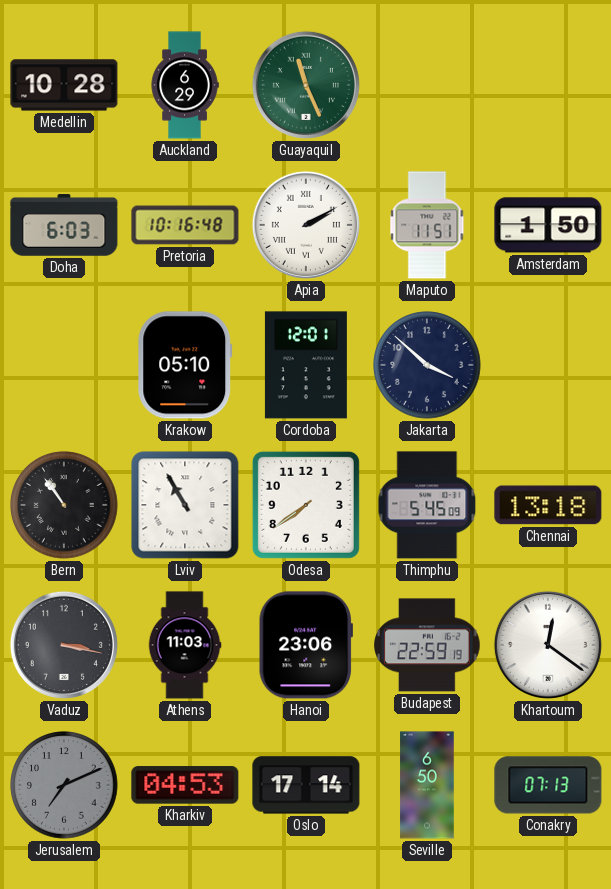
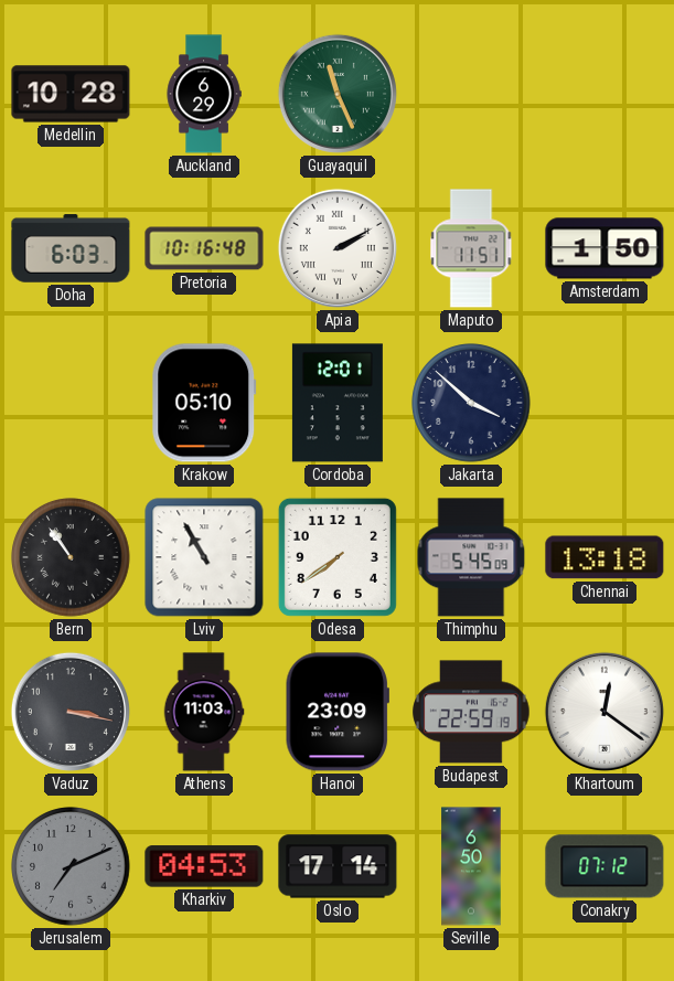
Hanoi: 23:06 -> 23:09
Conakry: 07:13 -> 07:12
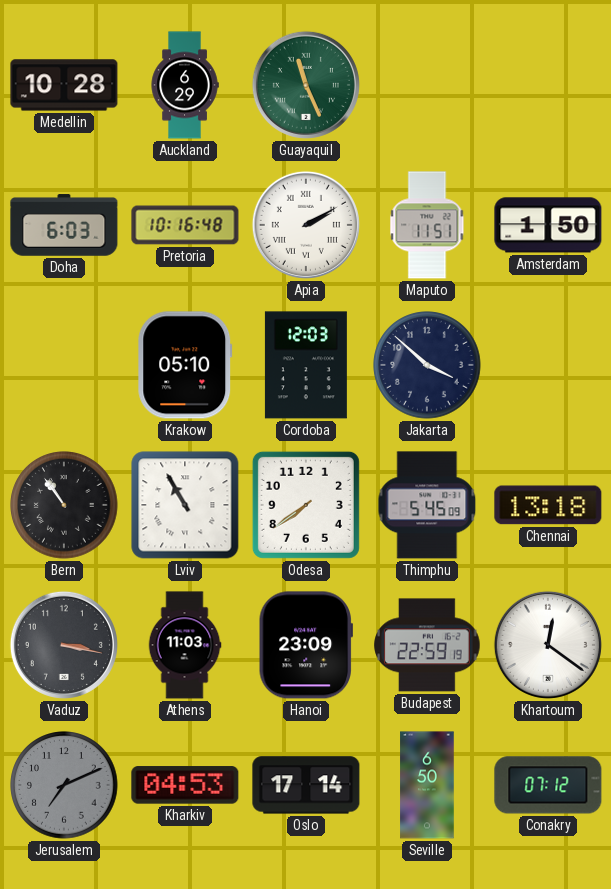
Cordoba: 12:01 -> 12:03
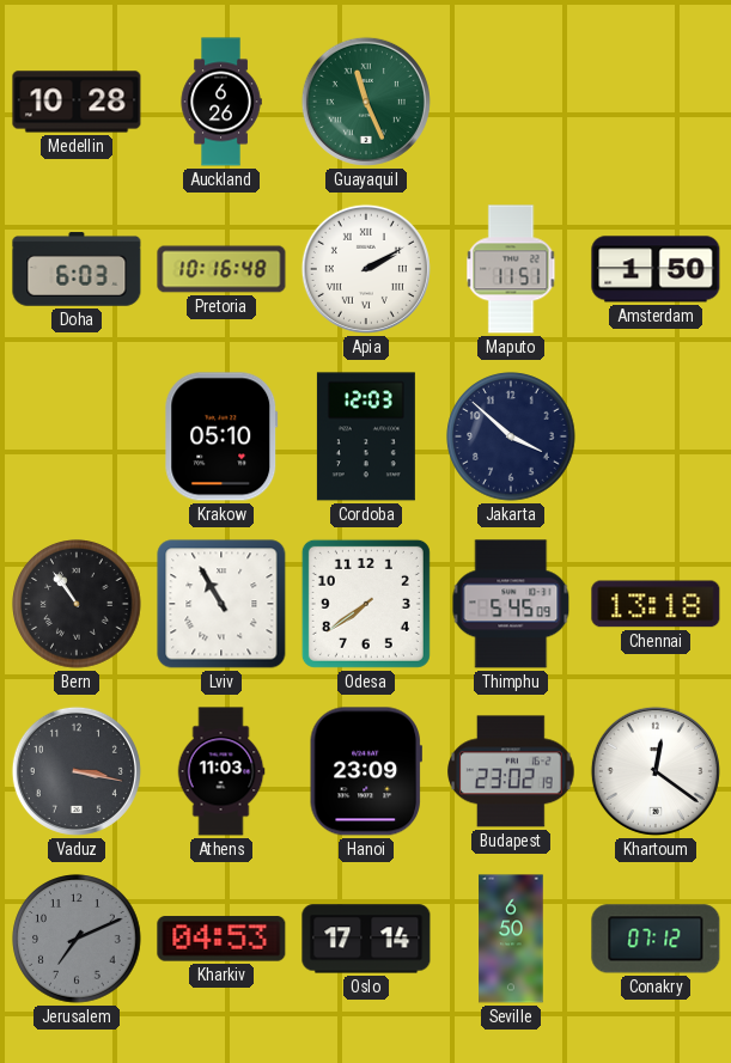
Auckland: 6:29 -> 6:26
Budapest: 22:59 -> 23:02
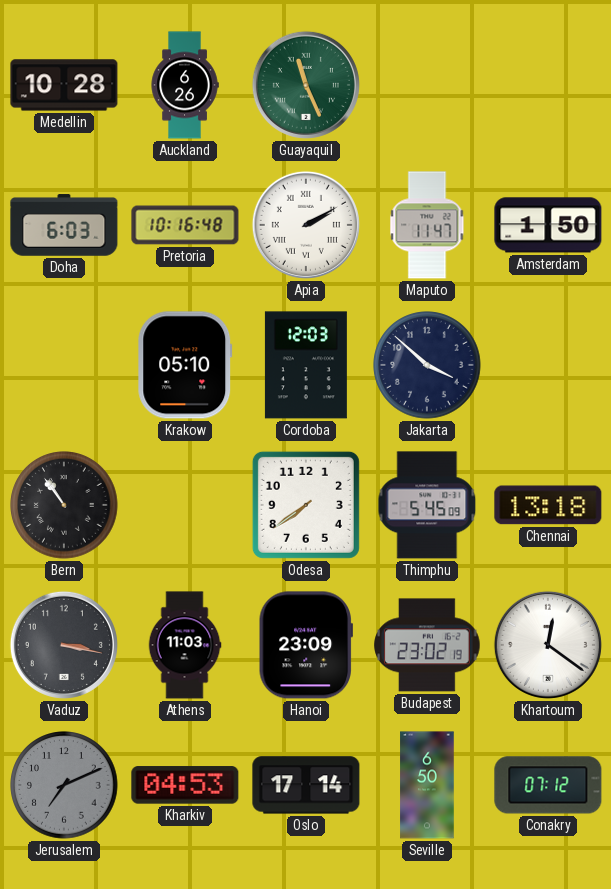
Maputo: 11:51 -> 11:47
Lviv: 10:55 -> none
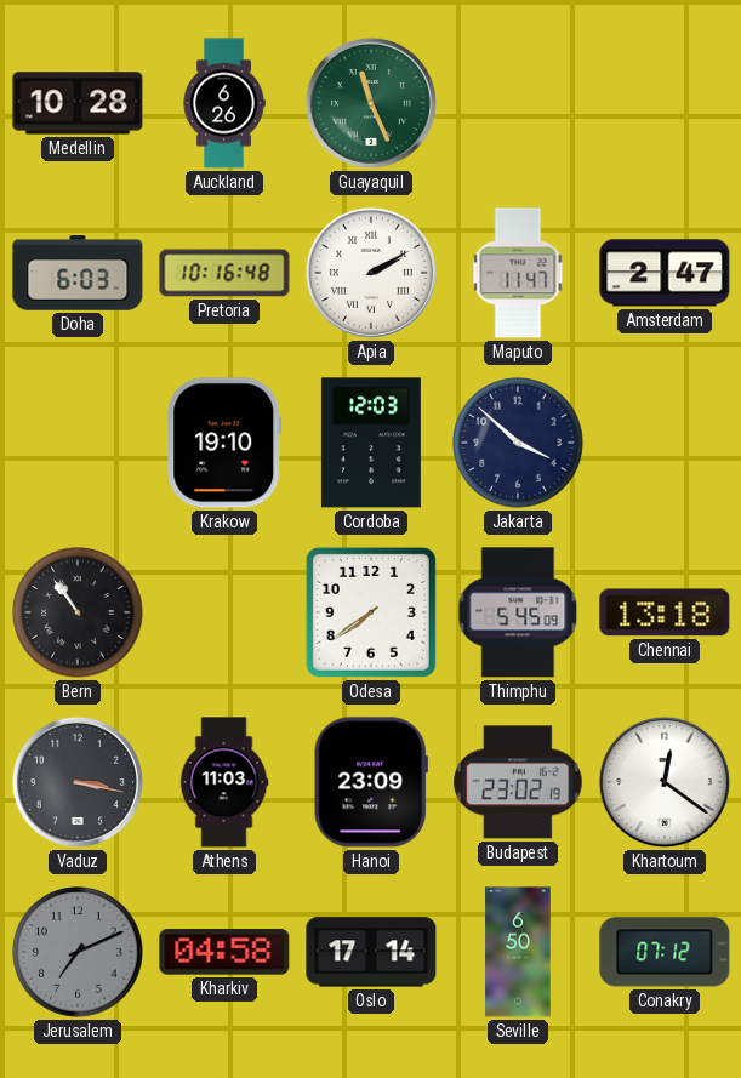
Amsterdam: 1:50 -> 2:47
Krakow: 05:10 -> 19:10
Kharkiv: 04:53 -> 04:58
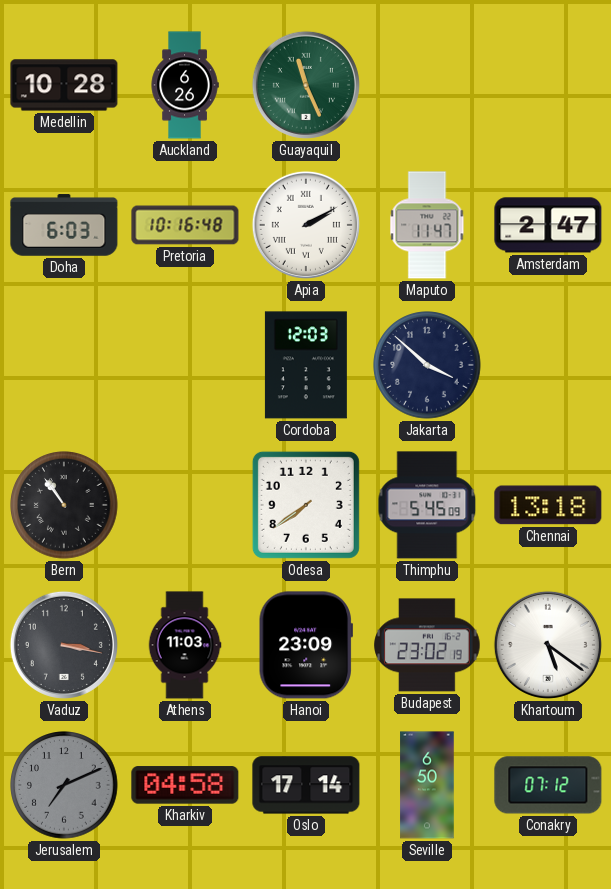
Krakow: 19:10 -> none
Khartoum: 12:21 -> 5:21
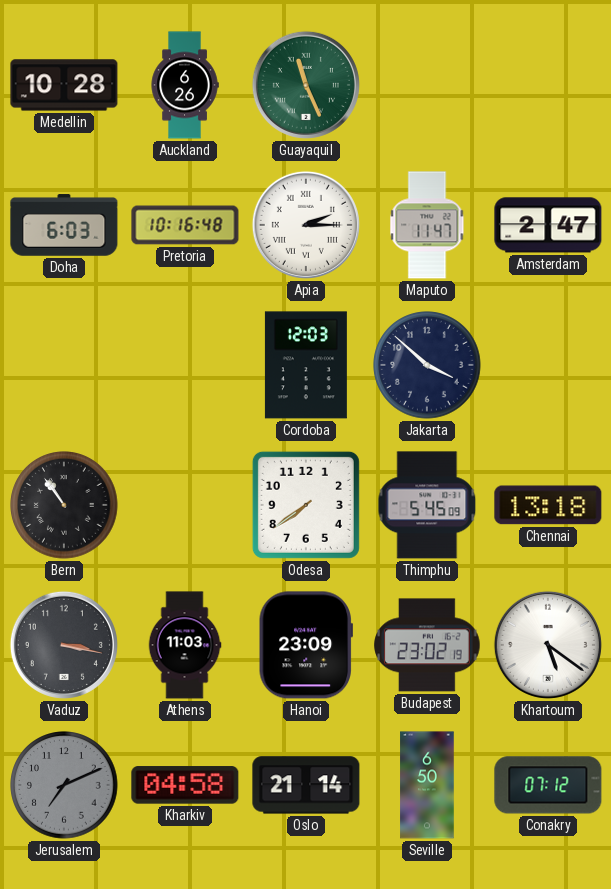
Apia: 2:10 -> 2:15
Oslo: 17:14 -> 21:14
